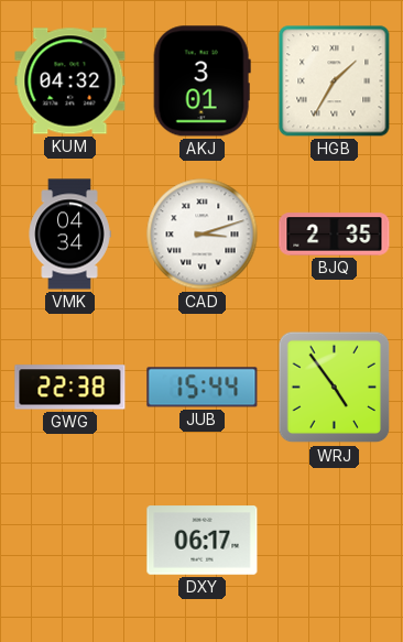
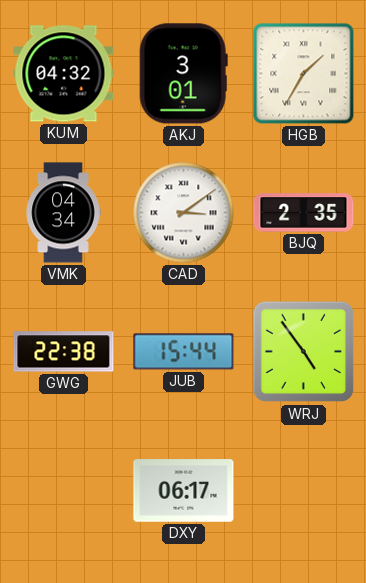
CAD: 3:12 -> 3:09
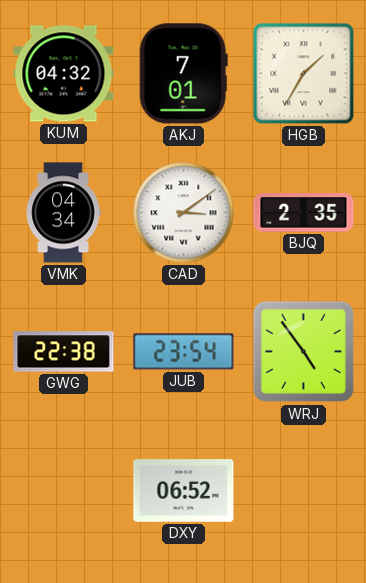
AKJ: 3:01 -> 7:01
JUB: 15:44 -> 23:54
DXY: 06:17 -> 06:52
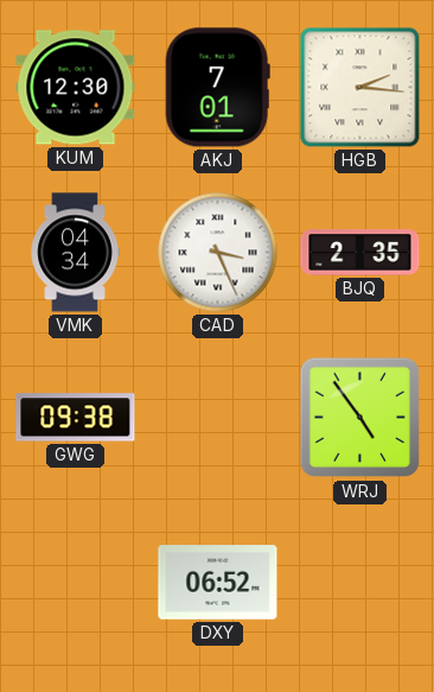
KUM: 04:32 -> 12:30
HGB: 1:35 -> 2:16
CAD: 3:09 -> 3:26
GWG: 22:38 -> 09:38
JUB: 23:54 -> none
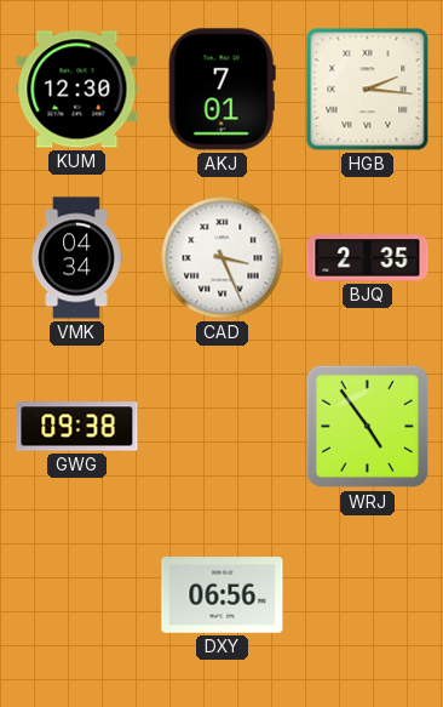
DXY: 06:52 -> 06:56
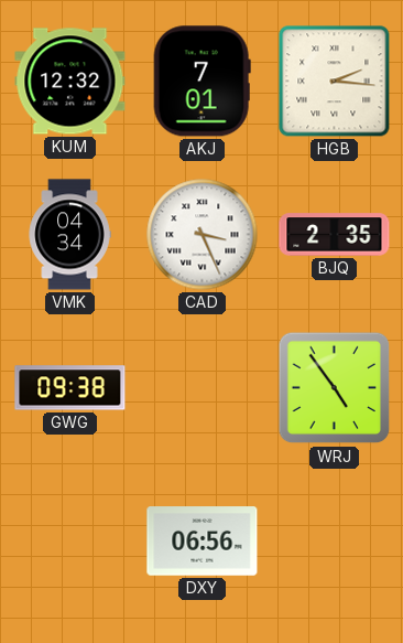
KUM: 12:30 -> 12:32
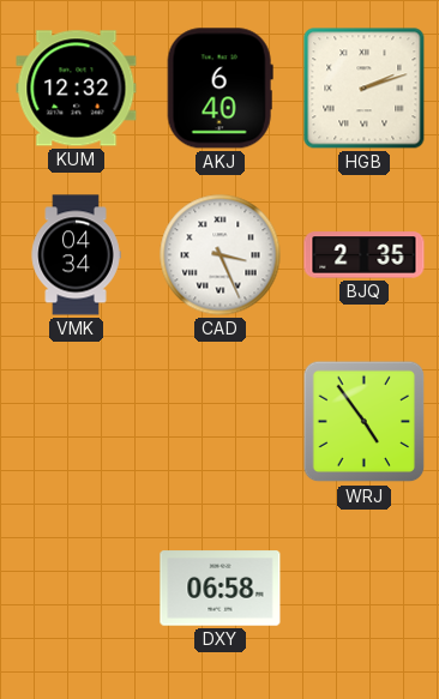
AKJ: 7:01 -> 6:40
HGB: 2:16 -> 2:12
GWG: 09:38 -> none
DXY: 06:56 -> 06:58
